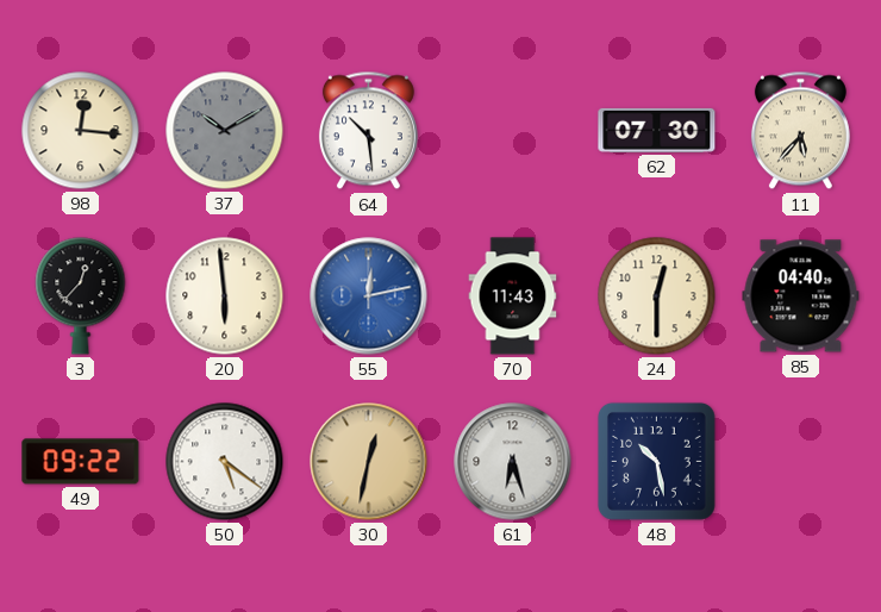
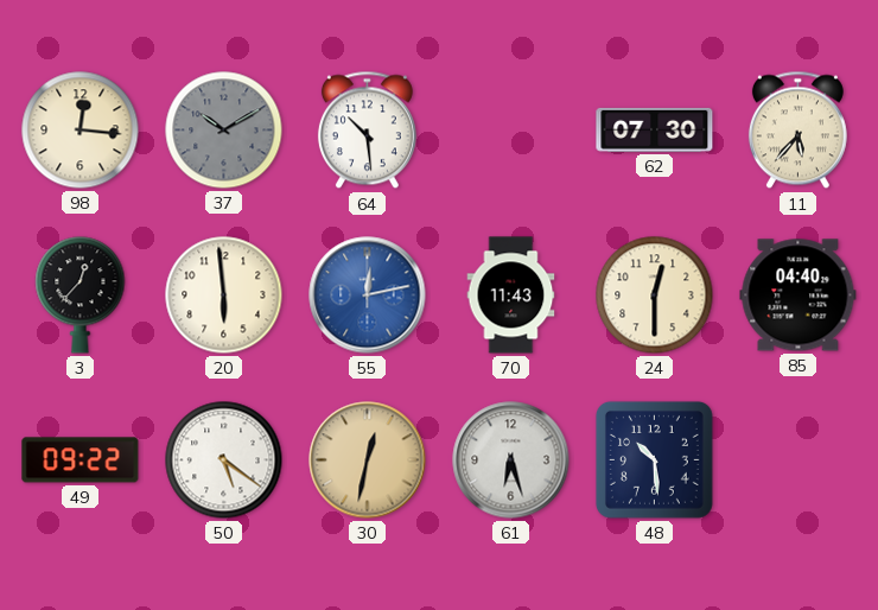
48: 10:28 -> 10:29
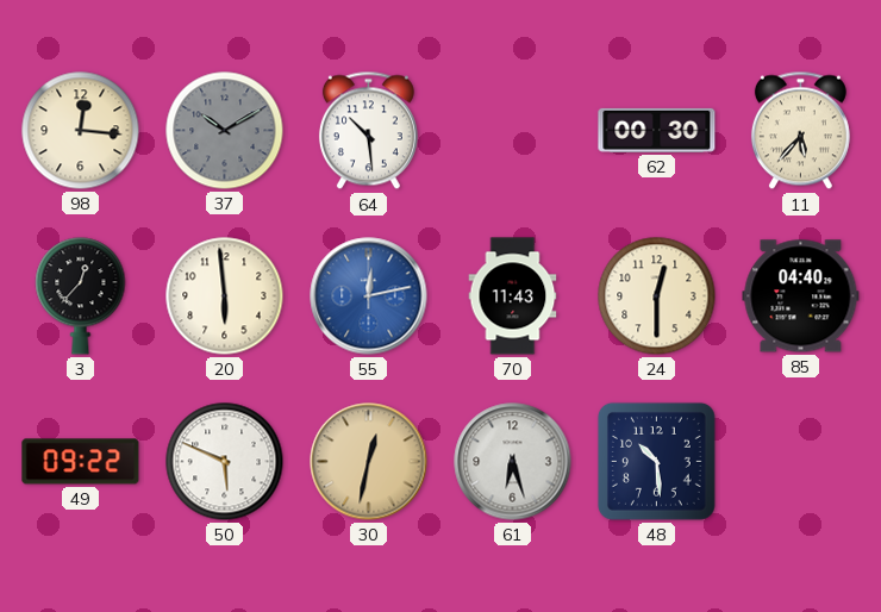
62: 07:30 -> 00:30
50: 5:21 -> 5:49
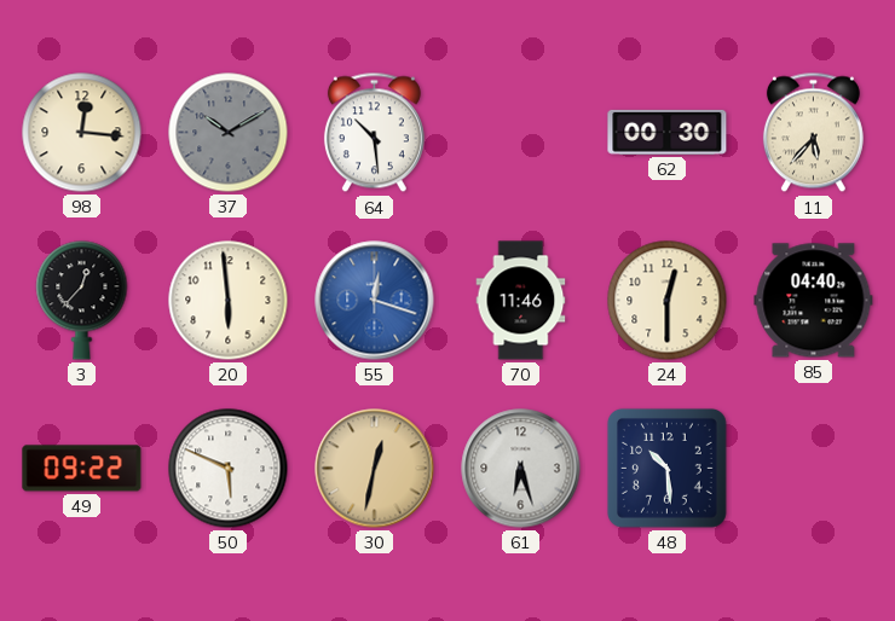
55: 12:13 -> 12:18
70: 11:43 -> 11:46
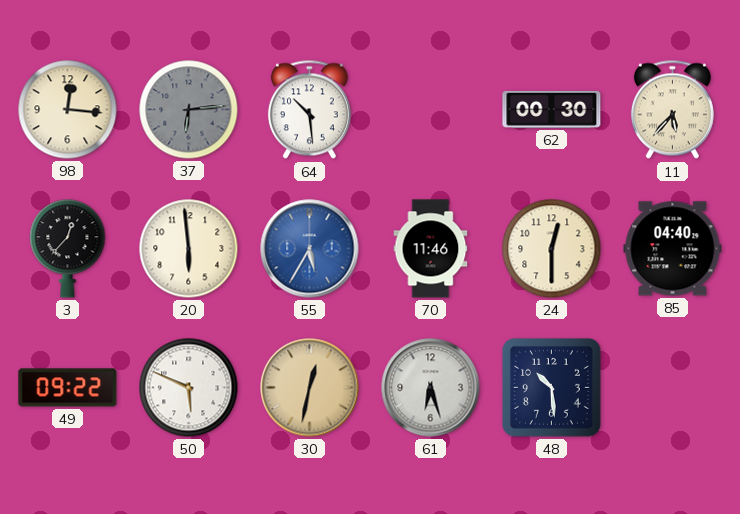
37: 10:10 -> 6:14
55: 12:18 -> 5:35
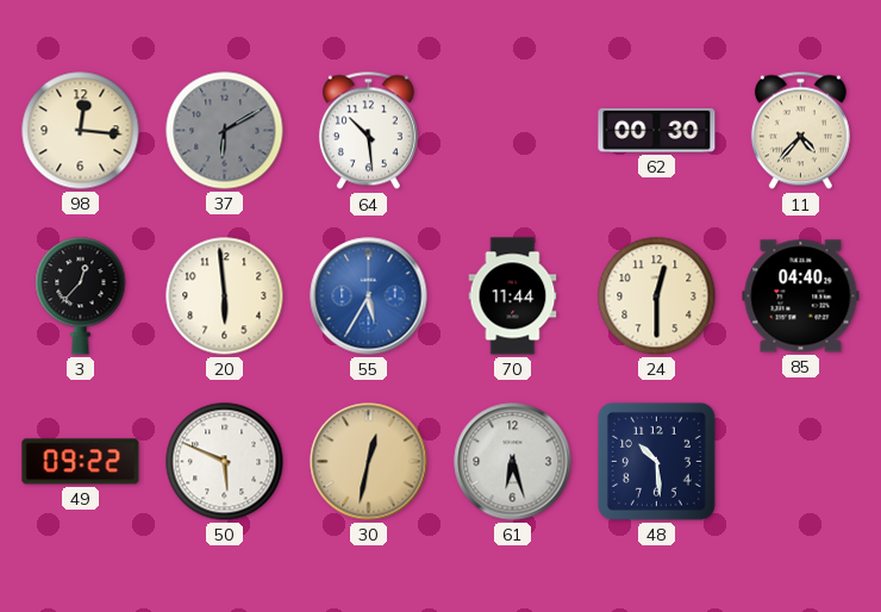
37: 6:14 -> 6:10
11: 5:37 -> 4:37
70: 11:46 -> 11:44
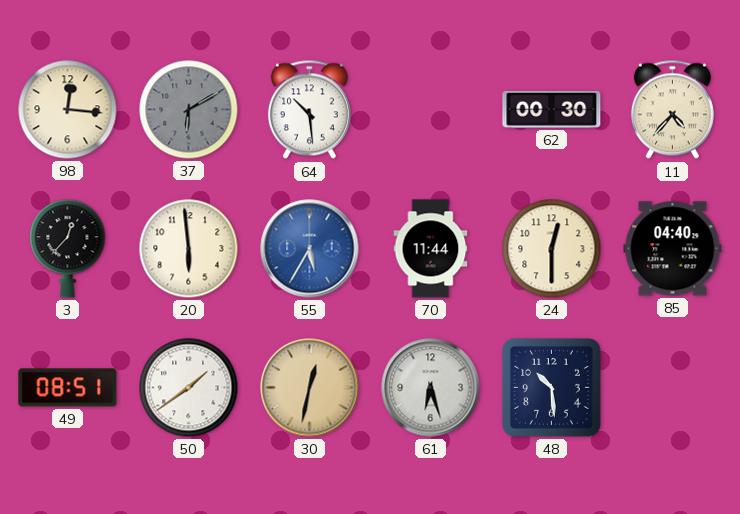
49: 09:22 -> 08:51
50: 5:49 -> 1:39
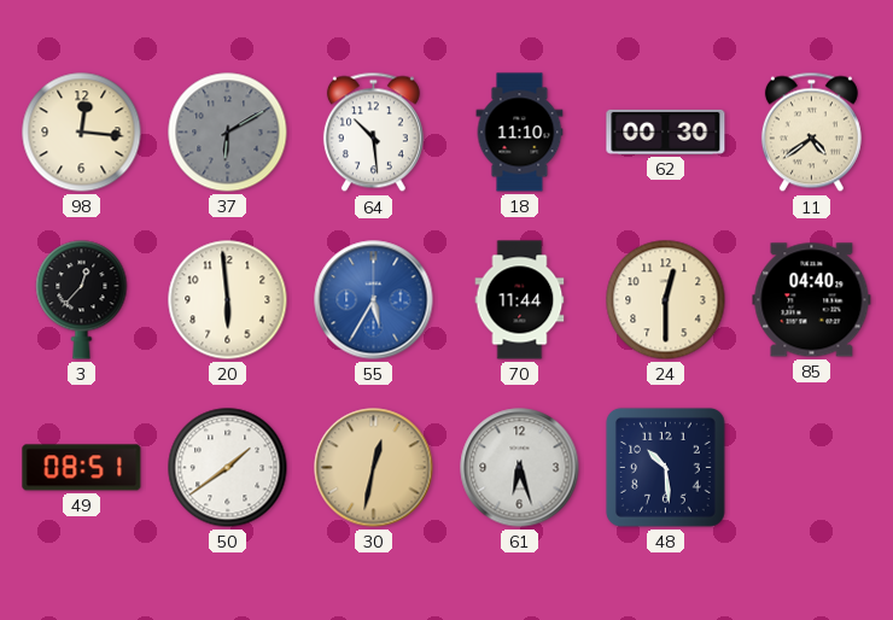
18: none -> 11:10
11: 4:37 -> 4:39
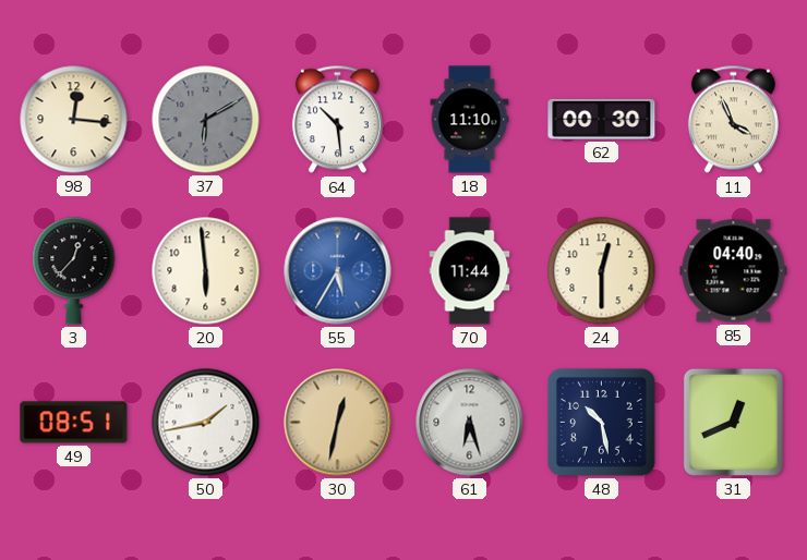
11: 4:39 -> 3:56
50: 1:39 -> 1:43
48: 10:29 -> 10:28
31: none -> 12:41
